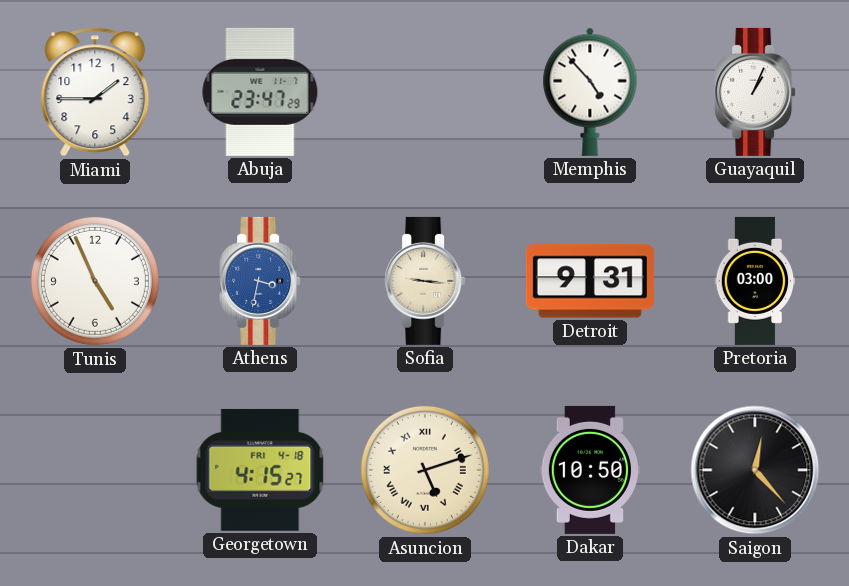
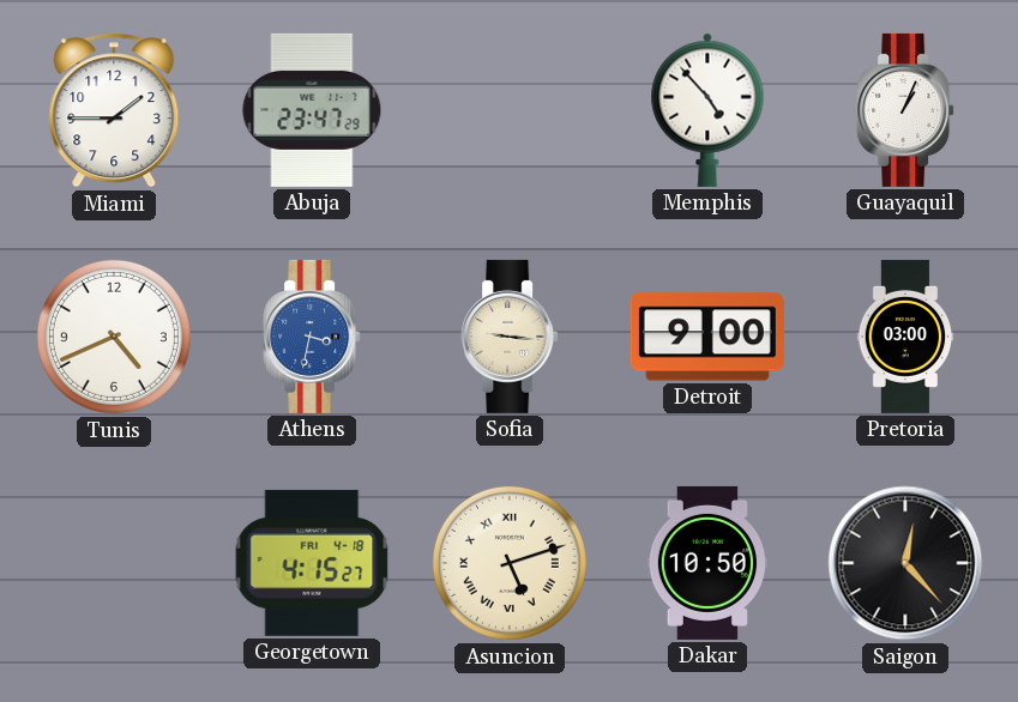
Tunis: 4:56 -> 4:41
Detroit: 9:31 -> 9:00
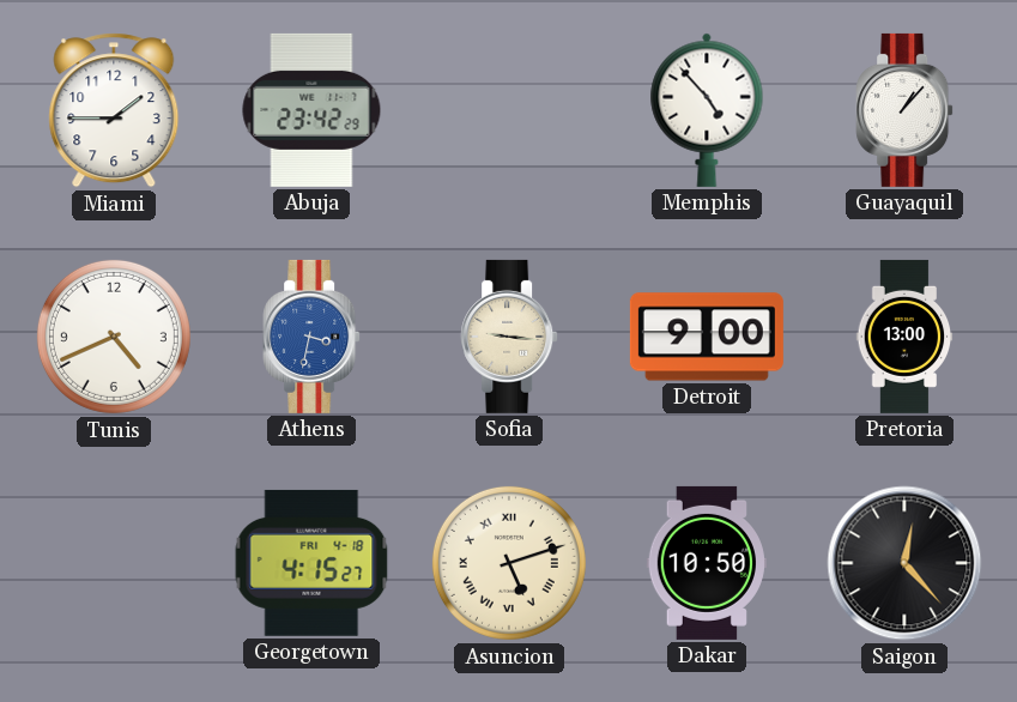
Abuja: 23:47 -> 23:42
Guayaquil: 1:04 -> 1:07
Pretoria: 03:00 -> 13:00
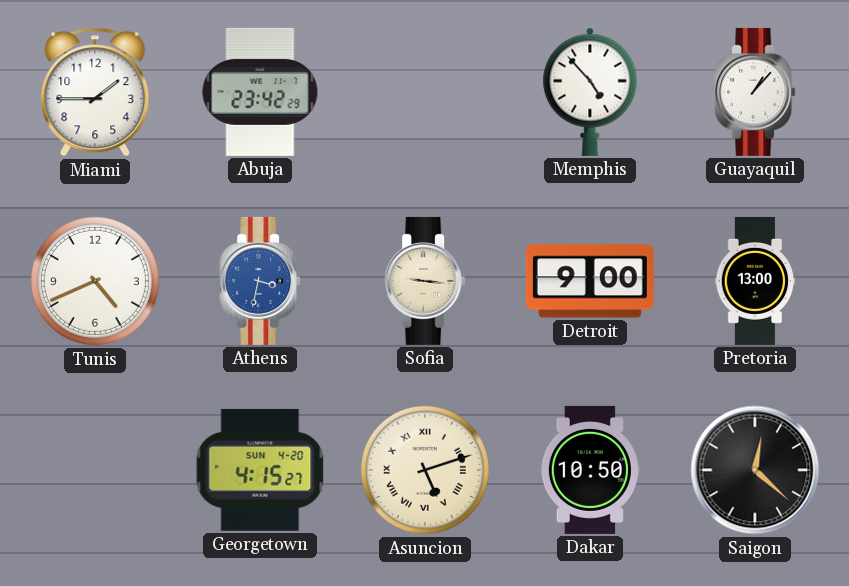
Georgetown date: FRI 4-18 -> SUN 4-20
Saigon: 12:23 -> 12:22
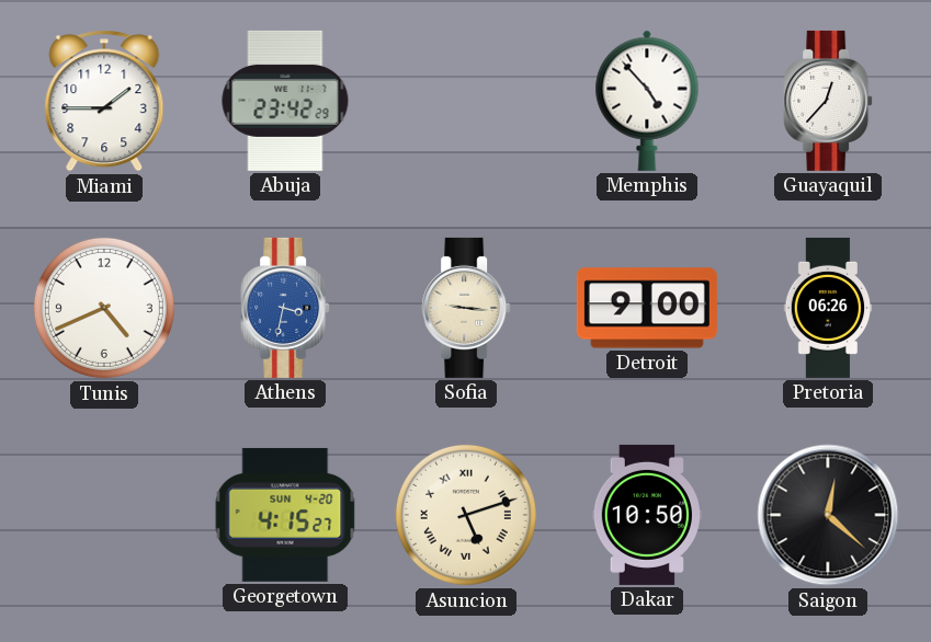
Guayaquil: 1:07 -> 12:37
Pretoria: 13:00 -> 06:26
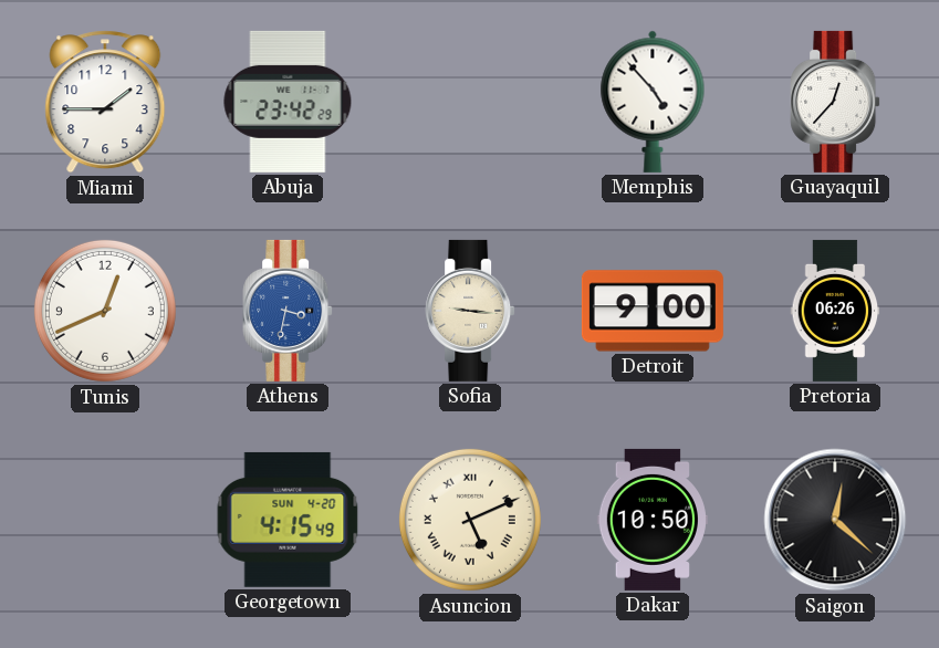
Tunis: 4:41 -> 12:41
Georgetown: 4:15:27 -> 4:15:49
Asuncion: 5:12 -> 5:11
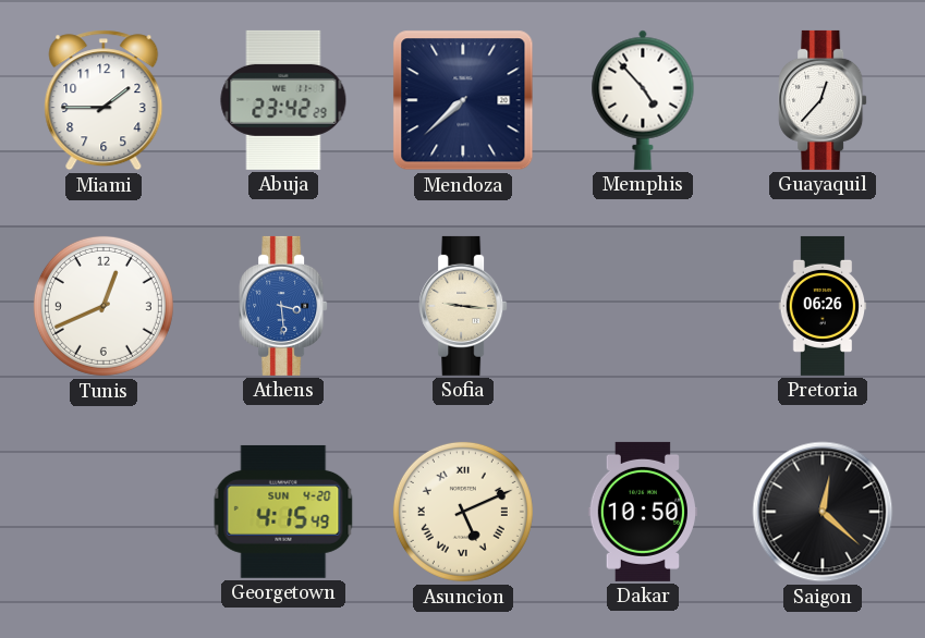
Mendoza: none -> 7:38
Athens: 3:32 -> 3:29
Detroit: 9:00 -> none
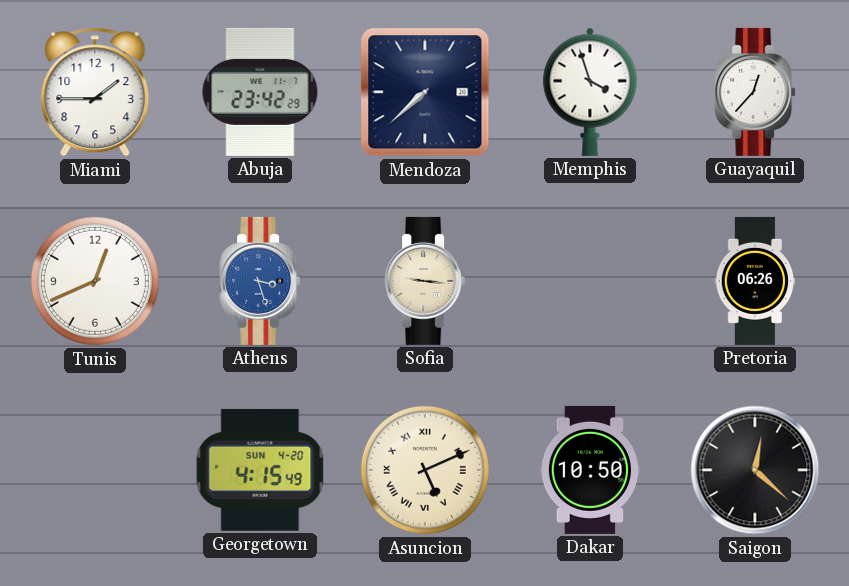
Memphis: 4:53 -> 3:57
Athens: 3:29 -> 3:27
